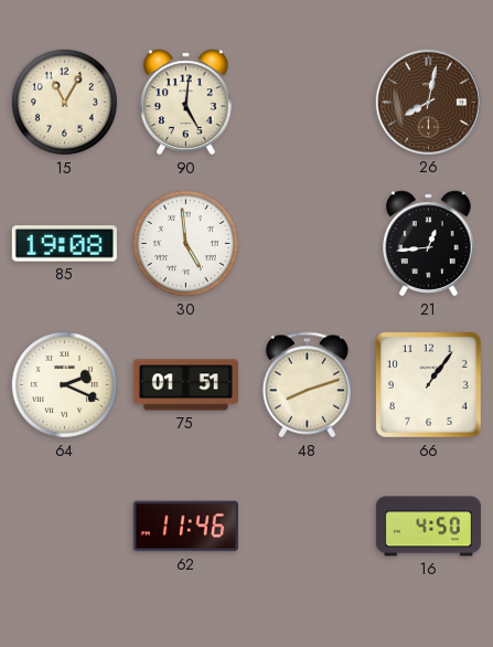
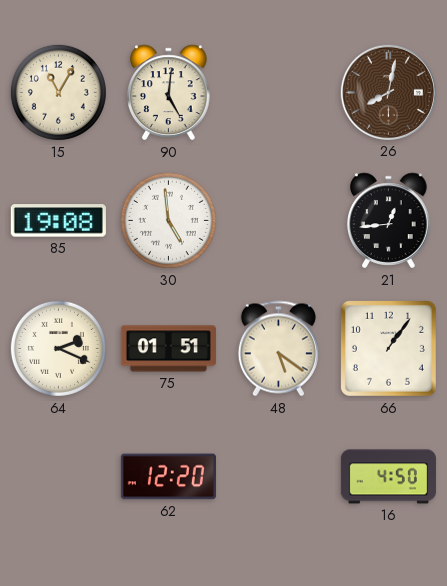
48: 8:12 -> 5:21
62: 11:46 -> 12:20
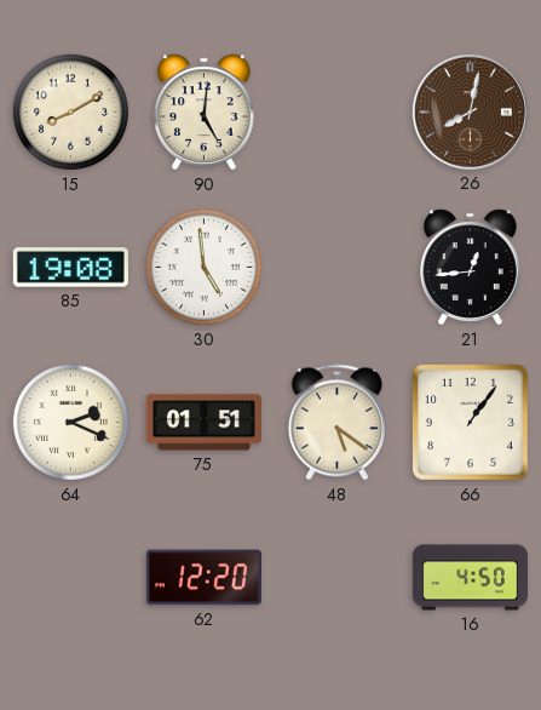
15: 11:05 -> 8:10
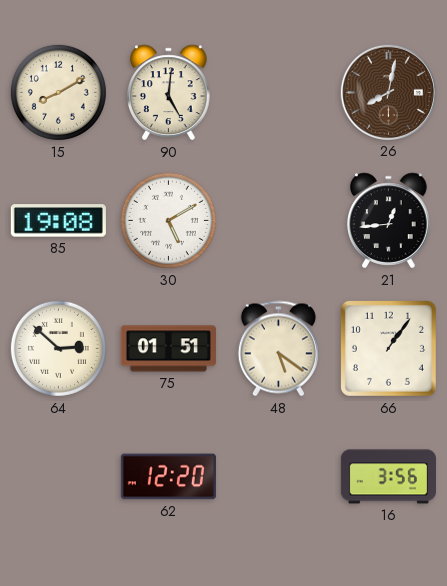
30: 4:59 -> 5:10
64: 2:19 -> 2:52
16: 4:50 -> 3:56
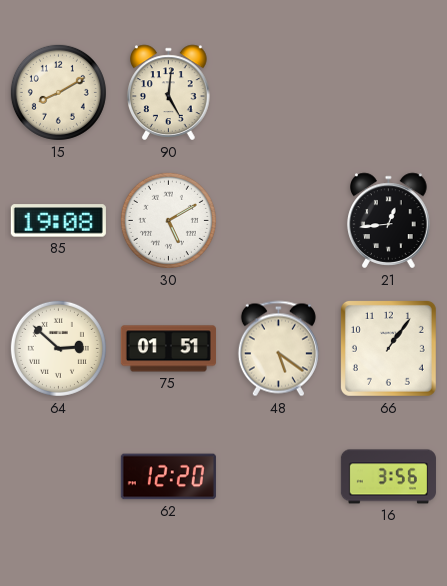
26: 8:02 -> none
